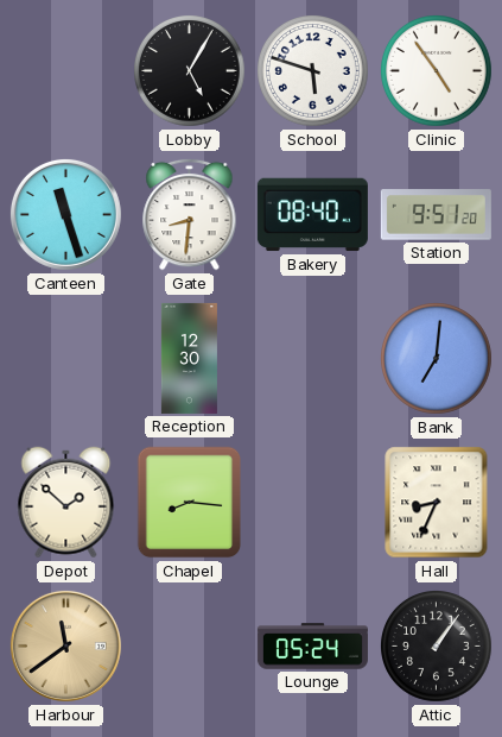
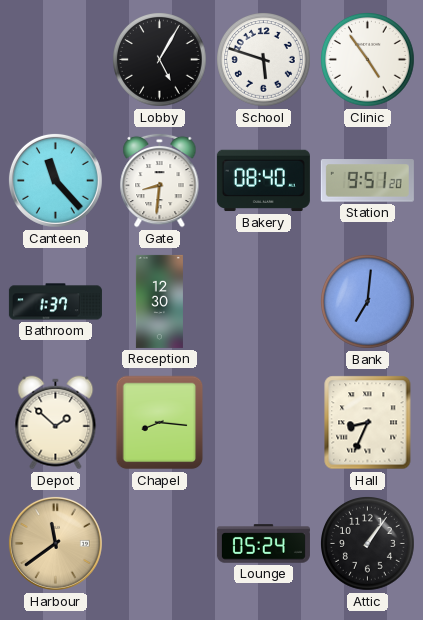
Canteen: 11:27 -> 11:23
Bathroom: none -> 1:37
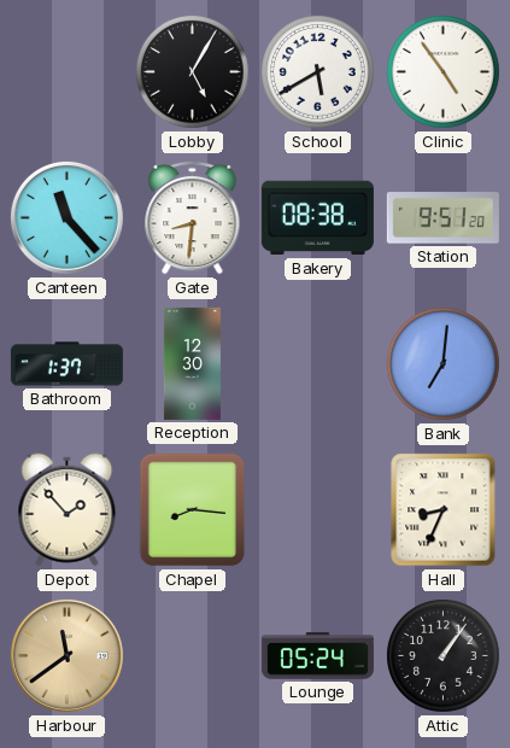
School: 5:48 -> 5:40
Bakery: 08:40 -> 08:38
Depot: 1:52 -> 1:53
